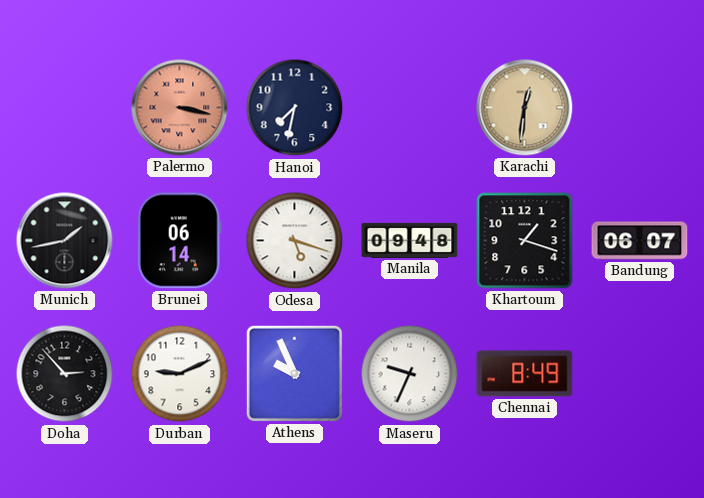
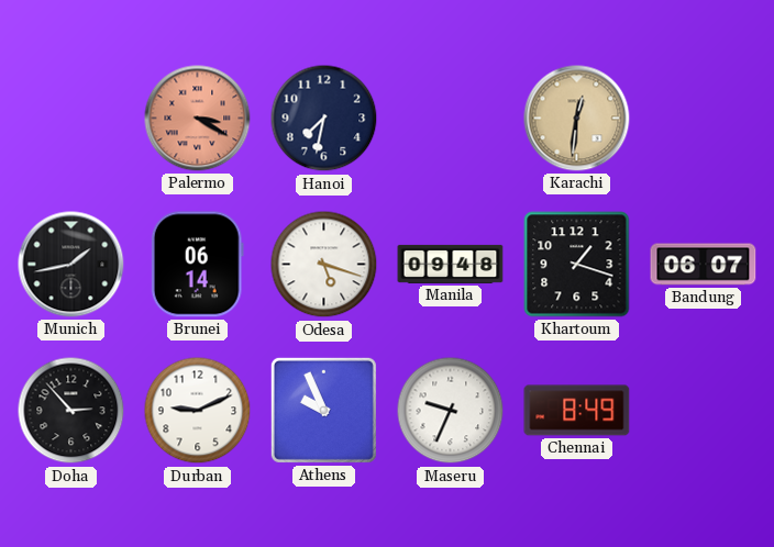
Palermo: 3:17 -> 3:20
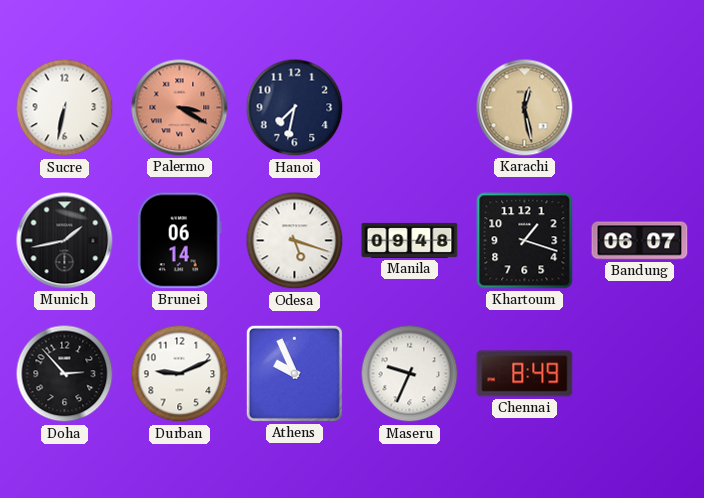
Sucre: none -> 6:32
Karachi: 12:31 -> 12:28
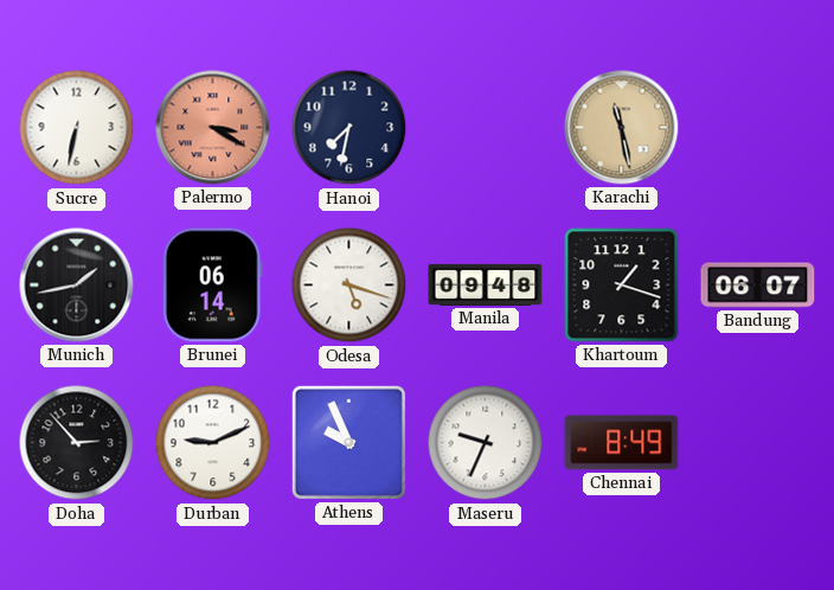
Karachi: 12:28 -> 11:28
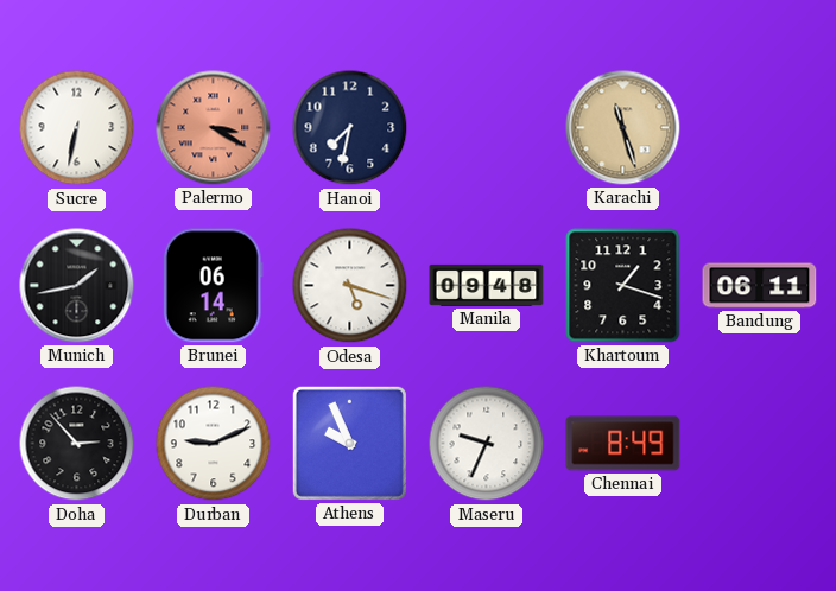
Karachi: 11:28 -> 11:27
Bandung: 06:07 -> 06:11
